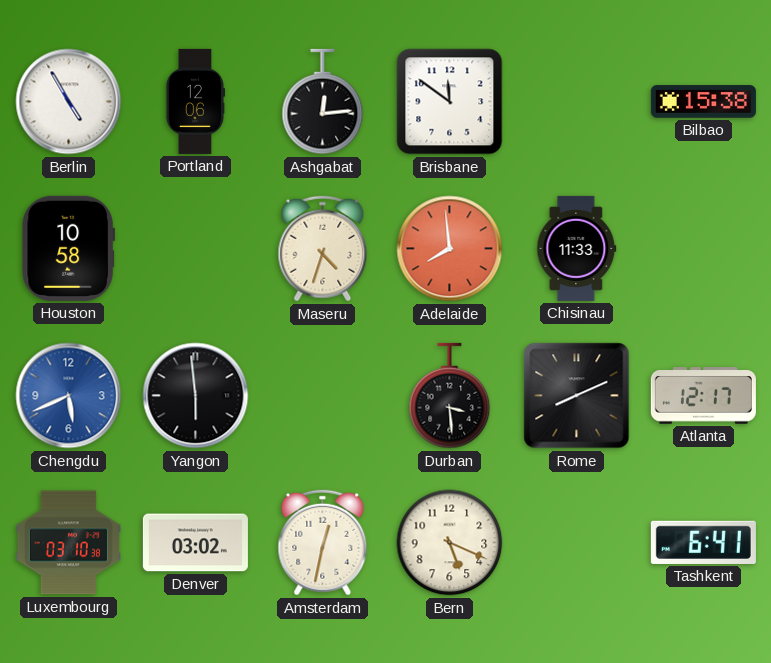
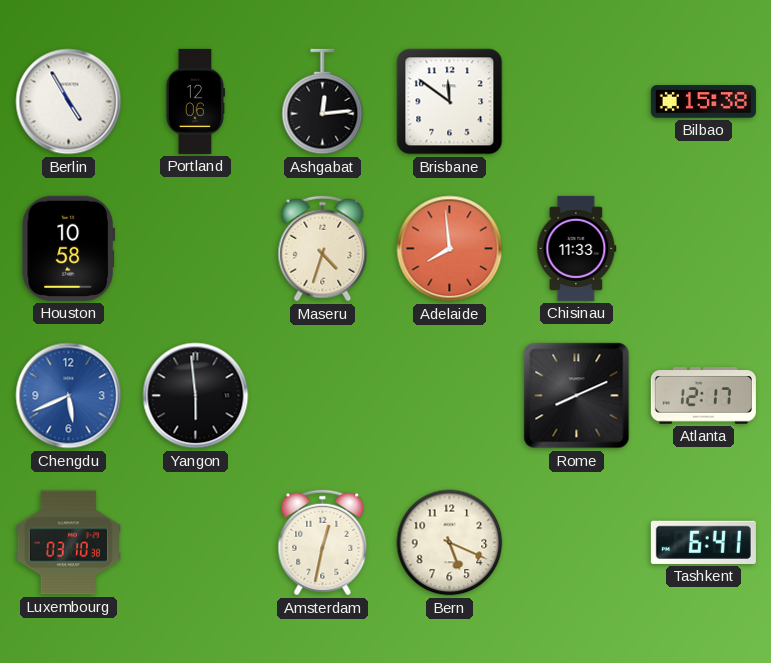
Durban: 3:29 -> none
Denver: 03:02 -> none
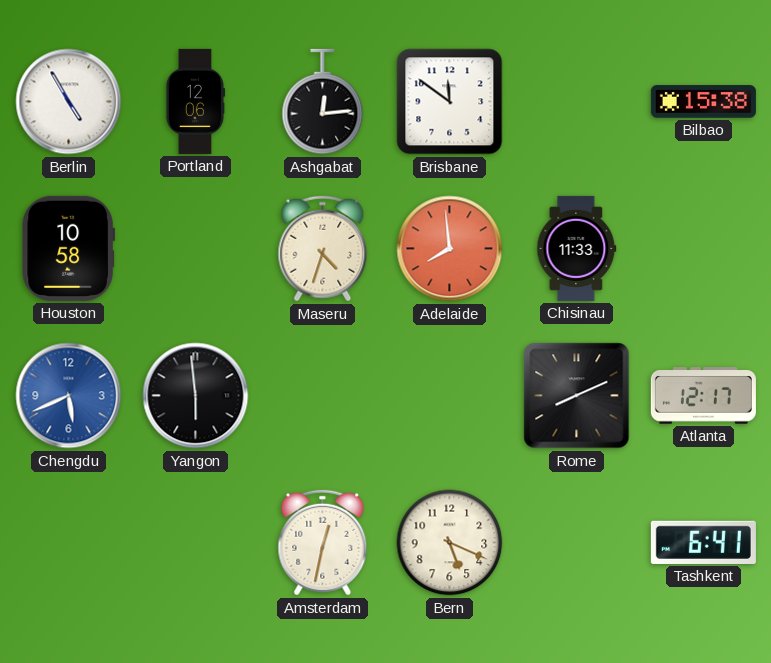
Luxembourg: 03:10 -> none
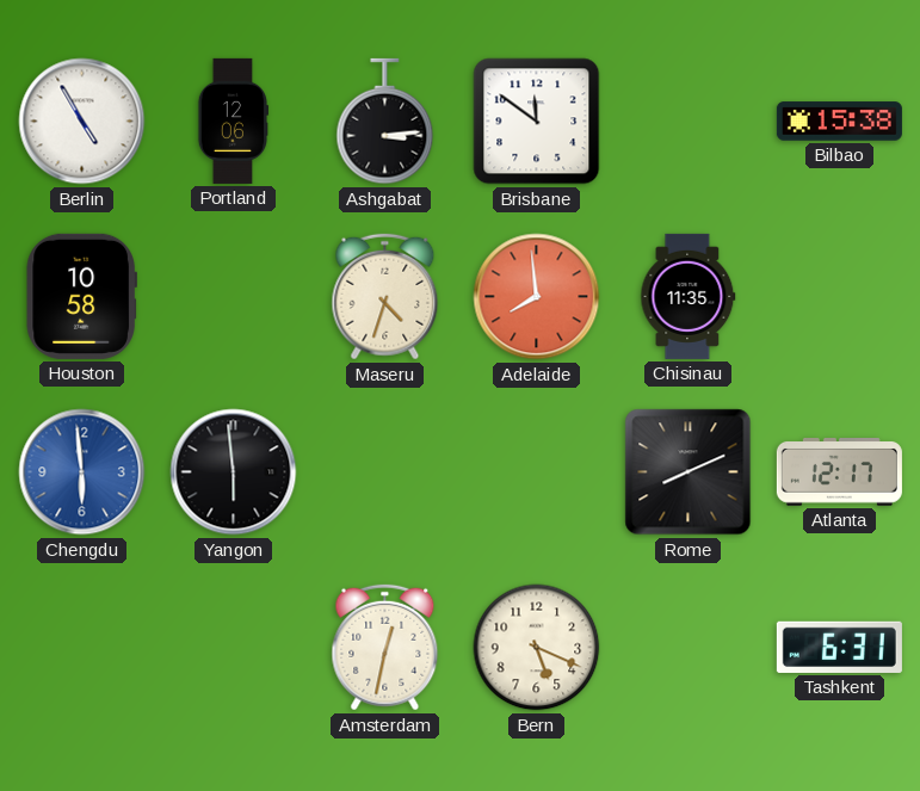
Ashgabat: 12:14 -> 3:14
Chisinau: 11:33 -> 11:35
Chengdu: 5:41 -> 5:59
Tashkent: 6:41 -> 6:31
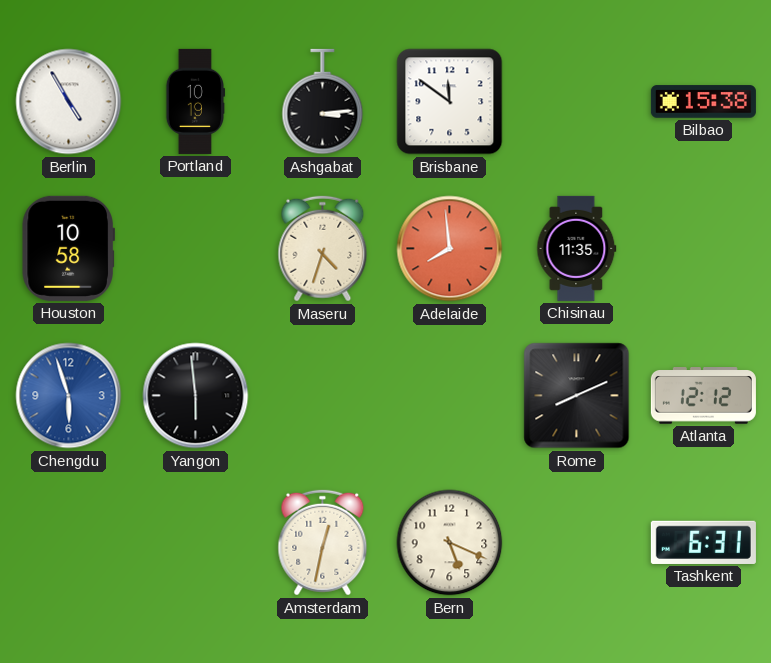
Portland: 12:06 -> 10:19
Chengdu: 5:59 -> 5:57
Atlanta: 12:17 -> 12:12
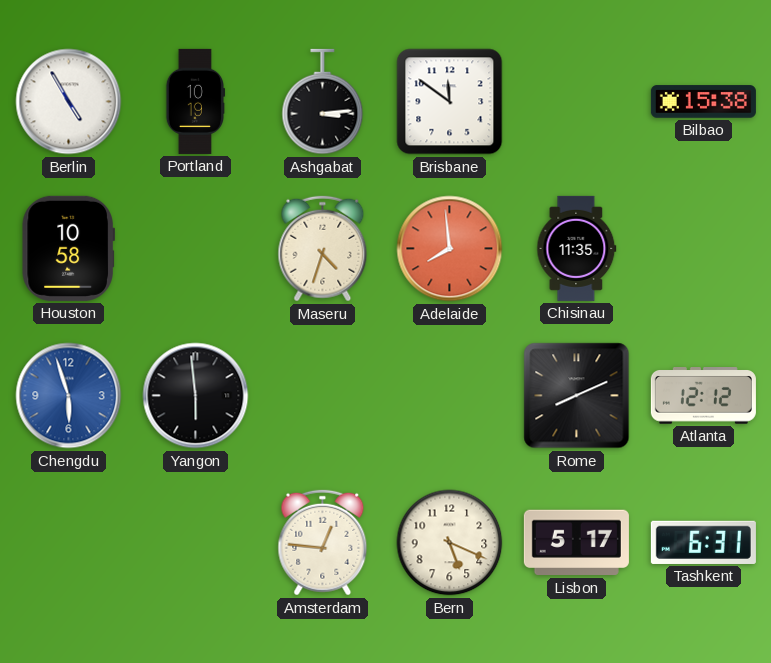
Amsterdam: 12:32 -> 12:46
Lisbon: none -> 5:17
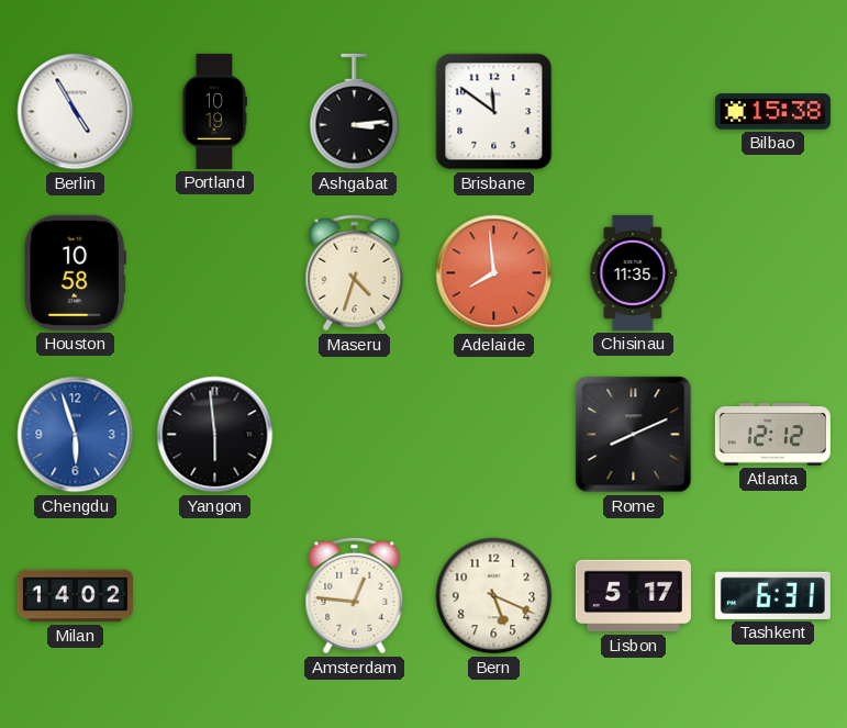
Milan: none -> 14:02
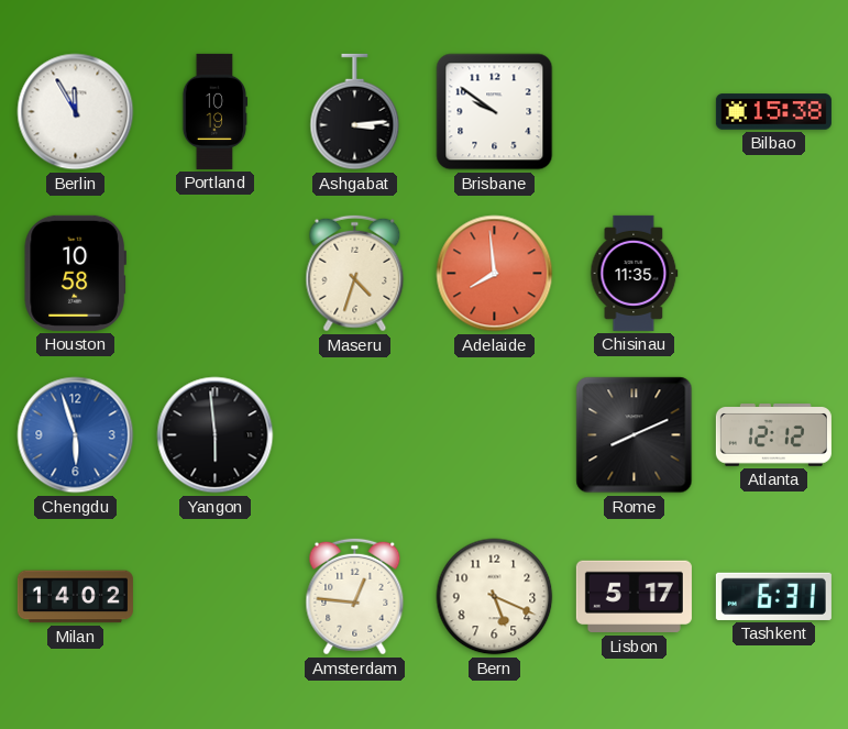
Berlin: 4:55 -> 11:55
Brisbane: 11:51 -> 9:51
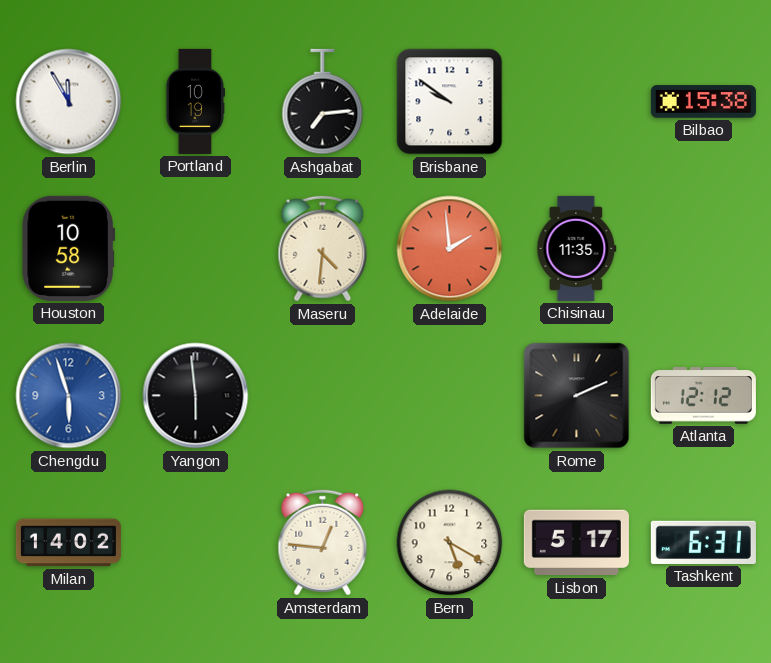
Ashgabat: 3:14 -> 7:14
Maseru: 4:33 -> 4:31
Adelaide: 7:59 -> 1:59
Rome: 8:11 -> 2:11
Bern: 5:19 -> 5:20
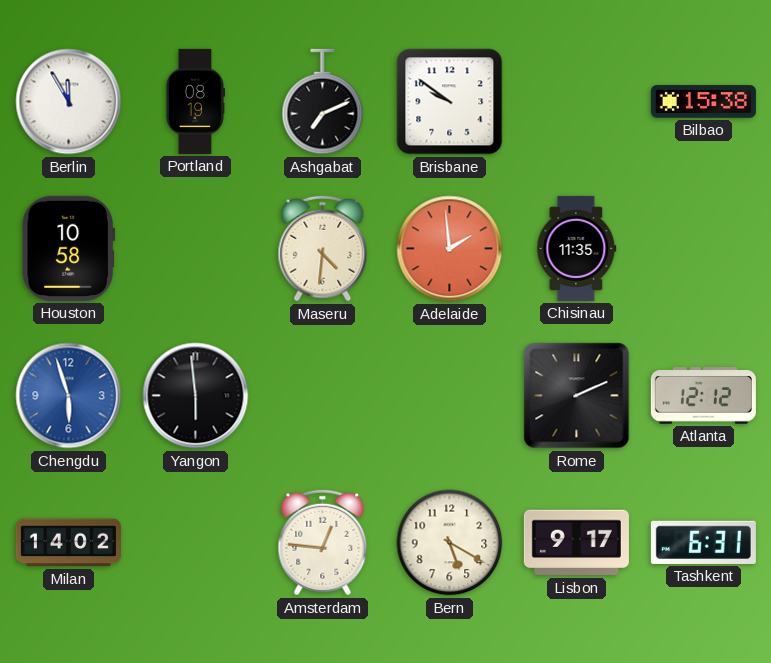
Portland: 10:19 -> 08:19
Ashgabat: 7:14 -> 7:11
Lisbon: 5:17 -> 9:17
